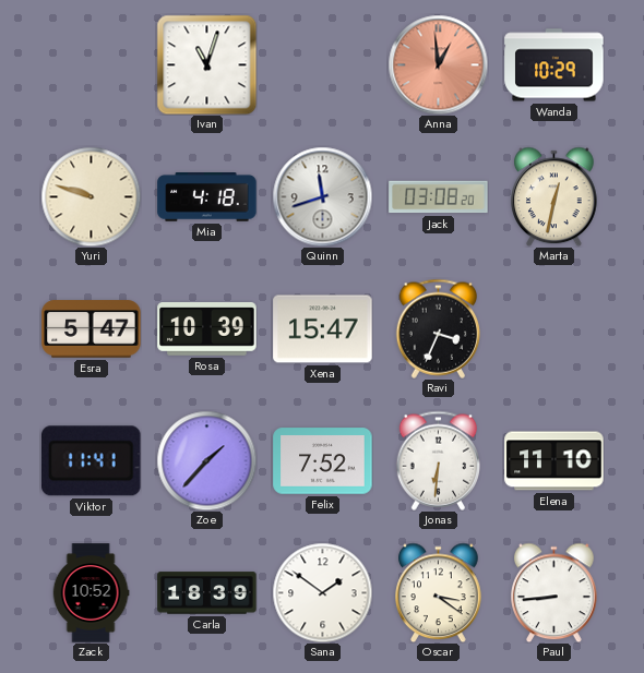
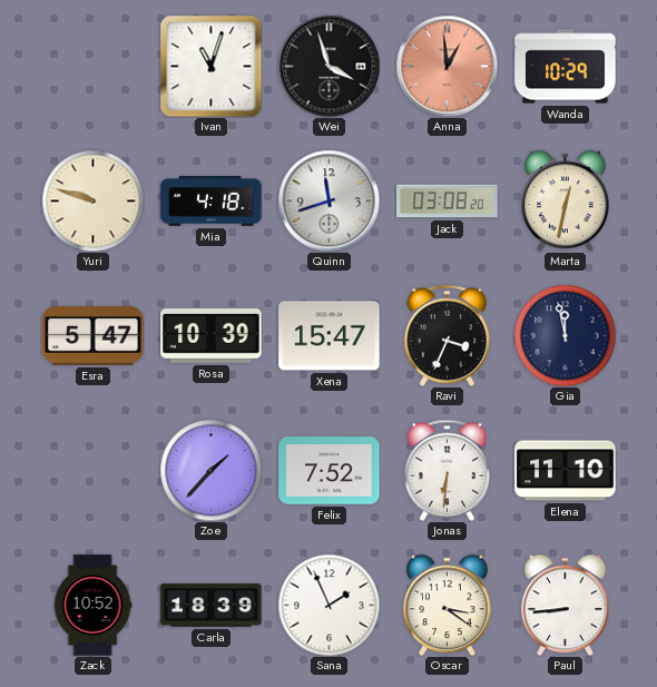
Wei: none -> 3:57
Gia: none -> 11:58
Viktor: 11:41 -> none
Sana: 1:51 -> 1:56
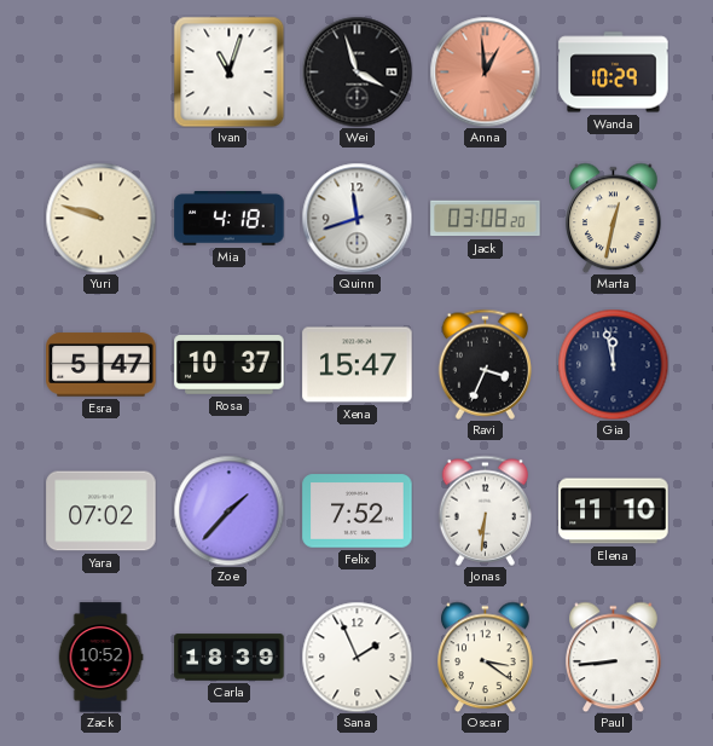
Rosa: 10:39 -> 10:37
Yara: none -> 07:02
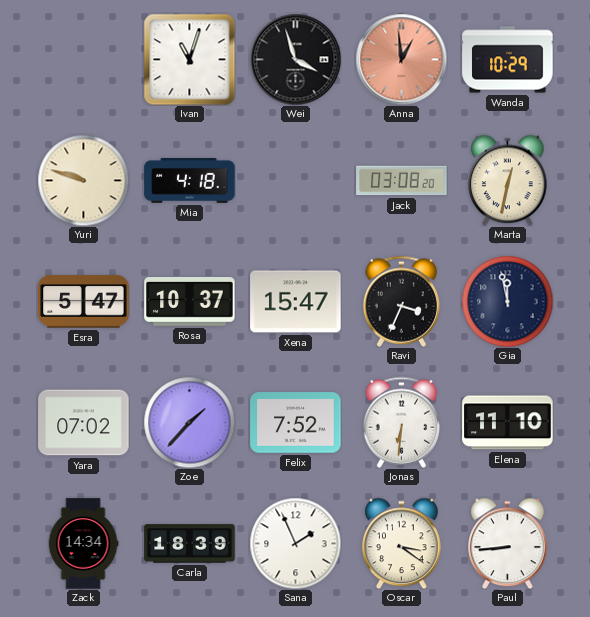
Quinn: 11:42 -> none
Zack: 10:52 -> 14:34
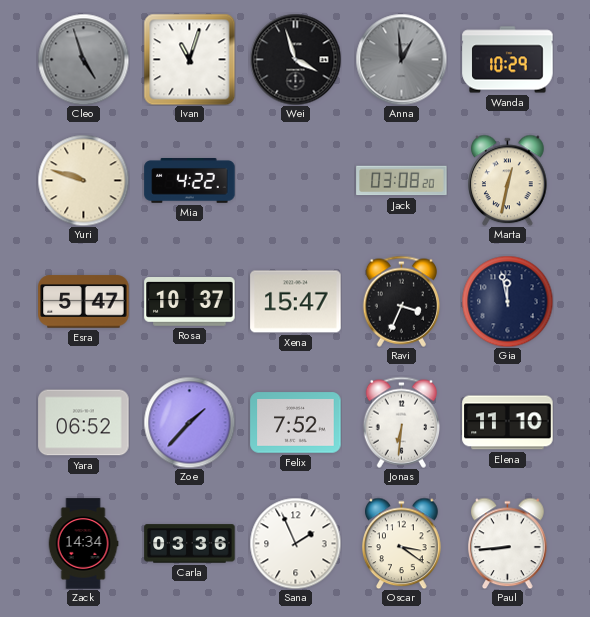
Cleo: none -> 4:57
Anna dial: salmon -> grey
Mia: 4:18 -> 4:22
Yara: 07:02 -> 06:52
Carla: 18:39 -> 03:36
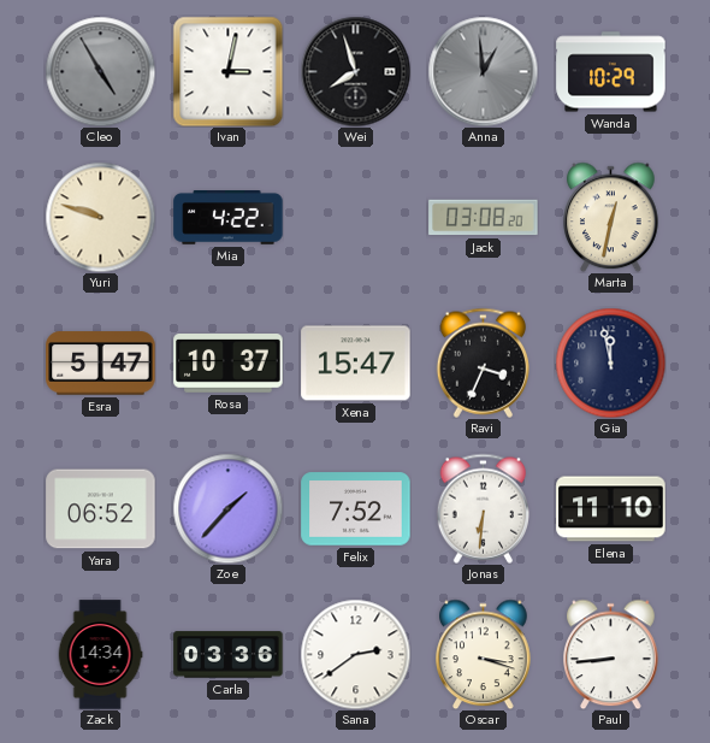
Cleo: 4:57 -> 4:55
Ivan: 11:03 -> 3:02
Wei: 3:57 -> 7:57
Sana: 1:56 -> 2:39
Oscar: 3:21 -> 3:18
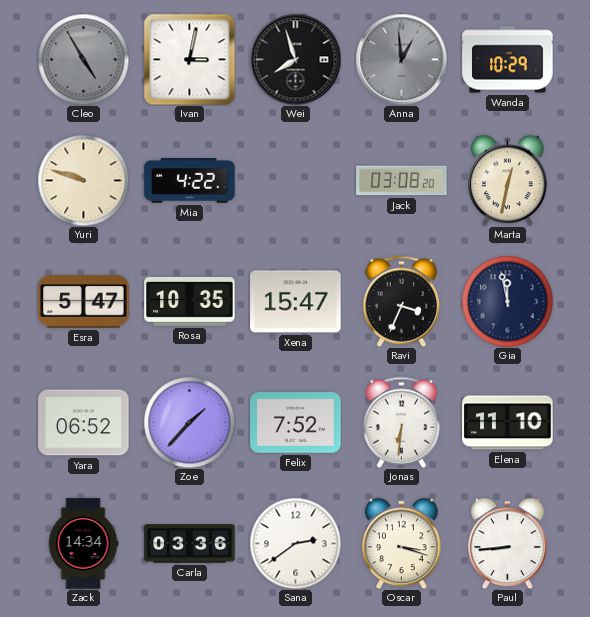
Rosa: 10:37 -> 10:35
